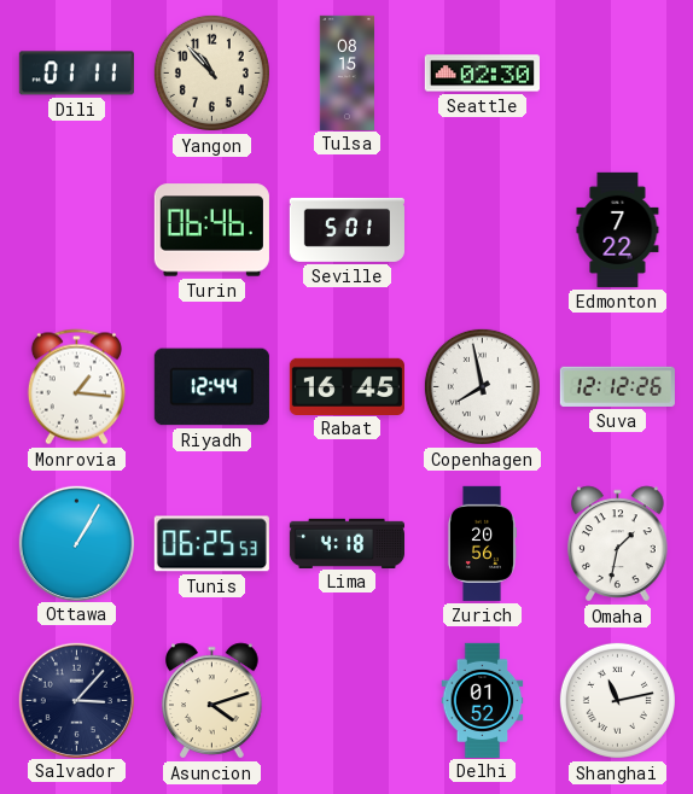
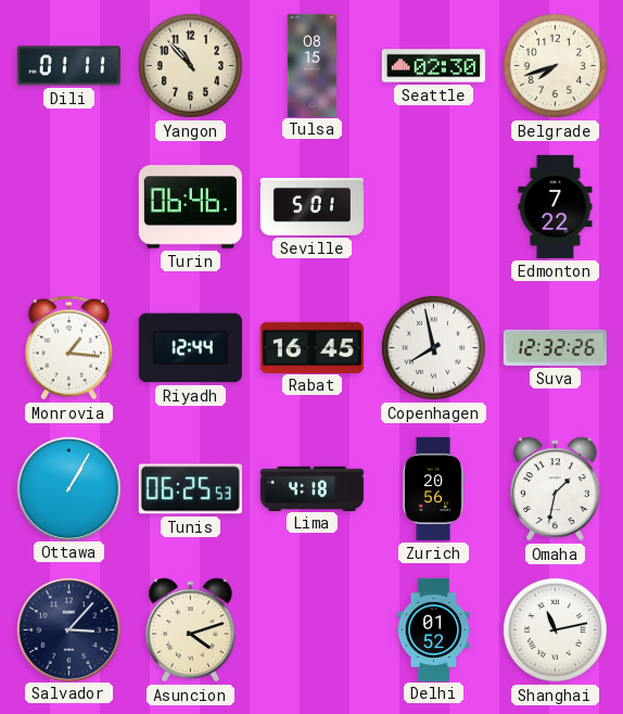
Belgrade: none -> 7:42
Suva: 12:12 -> 12:32
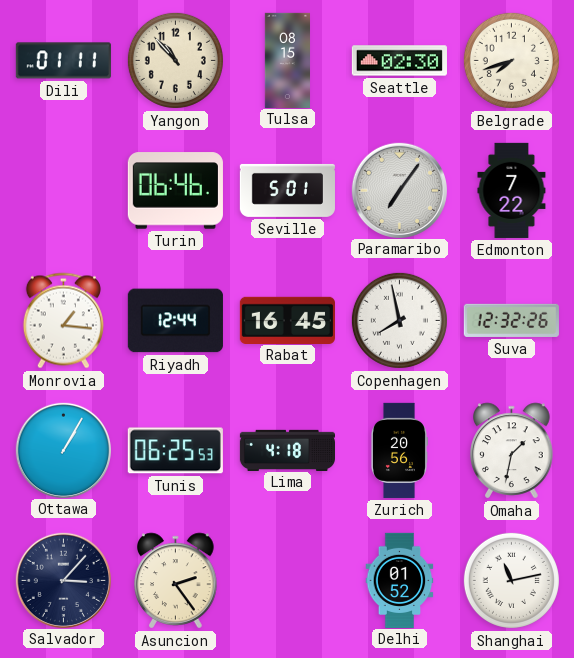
Paramaribo: none -> 7:06
Asuncion: 4:12 -> 2:24
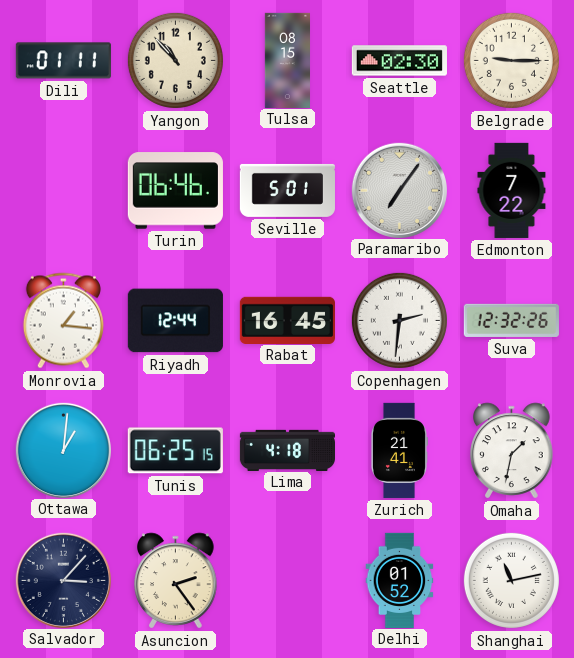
Belgrade: 7:42 -> 9:15
Copenhagen: 7:58 -> 2:31
Ottawa: 1:05 -> 1:01
Tunis: 06:25:53 -> 06:25:15
Zurich: 20:56 -> 21:41
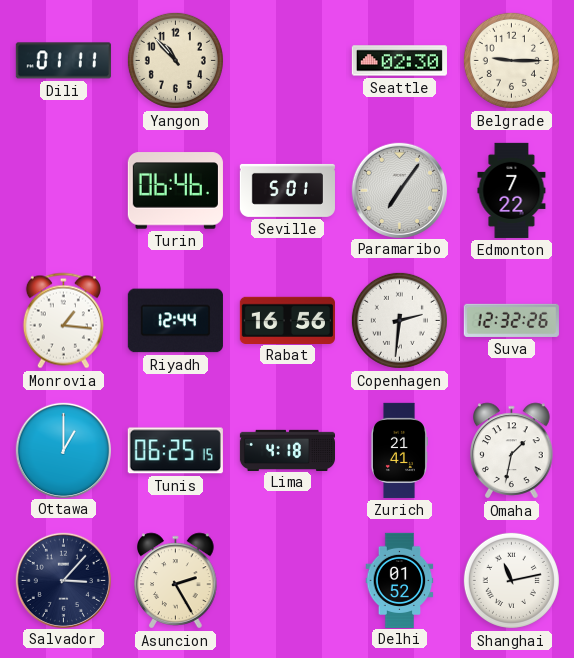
Tulsa: 08:15 -> none
Rabat: 16:45 -> 16:56
Ottawa: 1:01 -> 1:00
Asuncion: 2:24 -> 2:25
